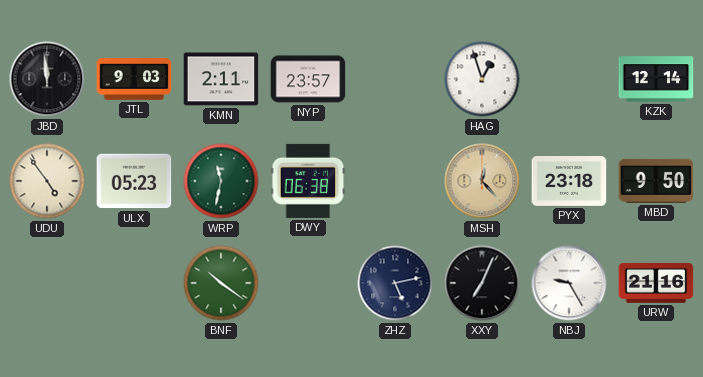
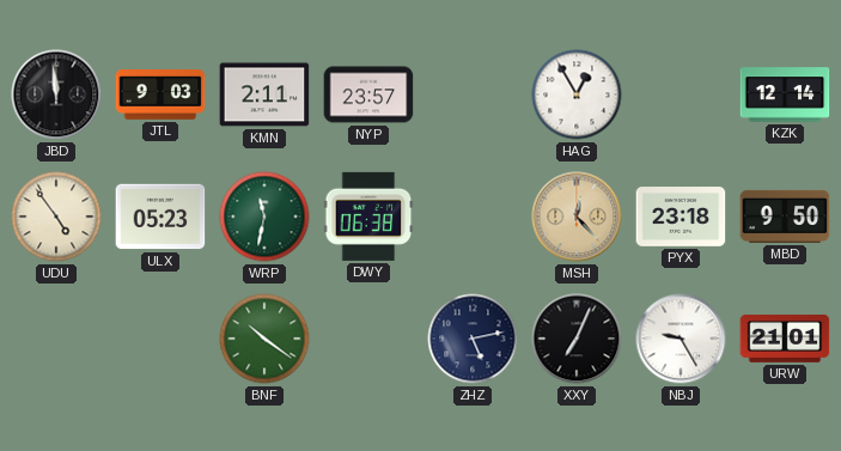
HAG: 12:57 -> 12:55
URW: 21:16 -> 21:01
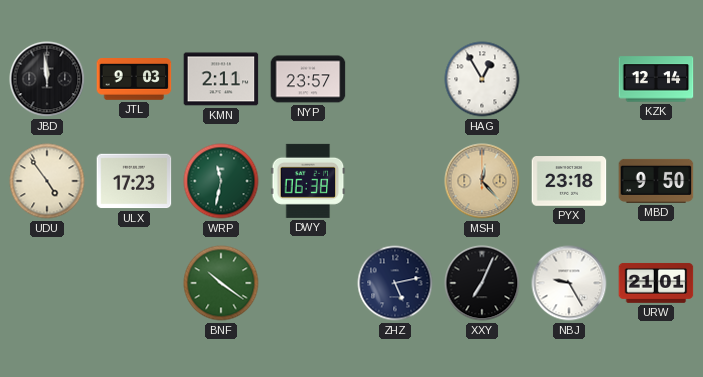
ULX: 05:23 -> 17:23
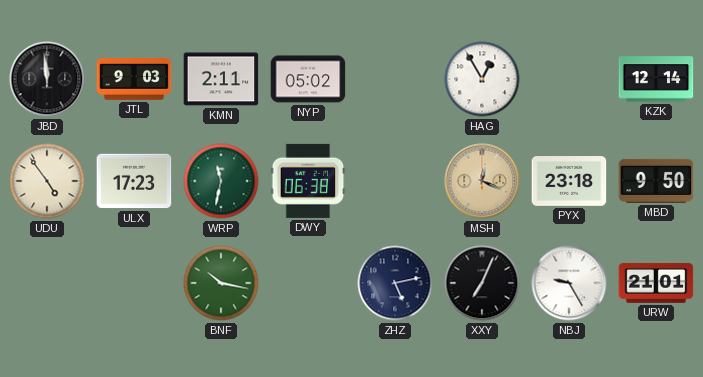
NYP: 23:57 -> 05:02
MSH: 12:23 -> 12:19
BNF: 10:21 -> 10:17
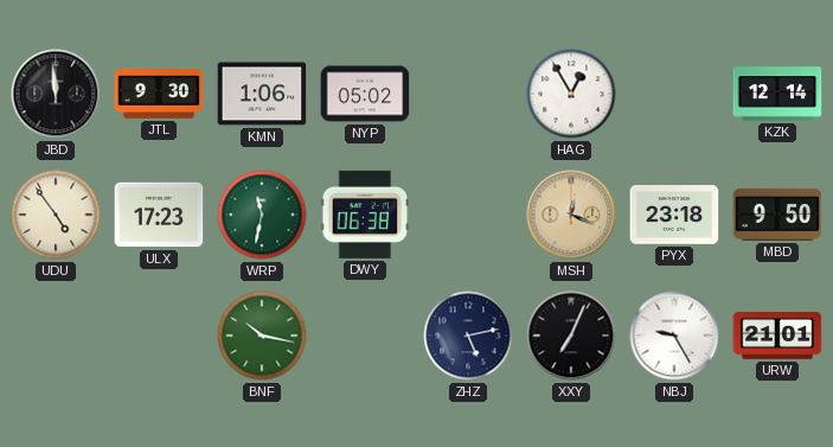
JTL: 9:03 -> 9:30
KMN: 2:11 -> 1:06
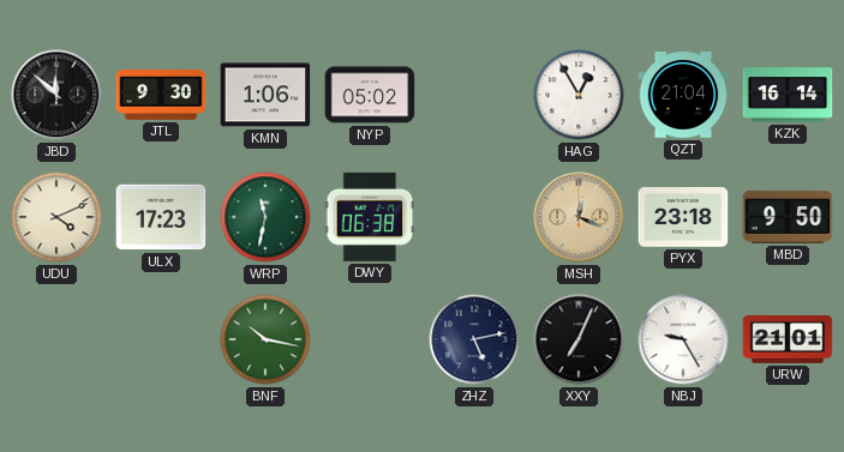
JBD: 11:59 -> 11:52
QZT: none -> 21:04
KZK: 12:14 -> 16:14
UDU: 4:54 -> 4:11
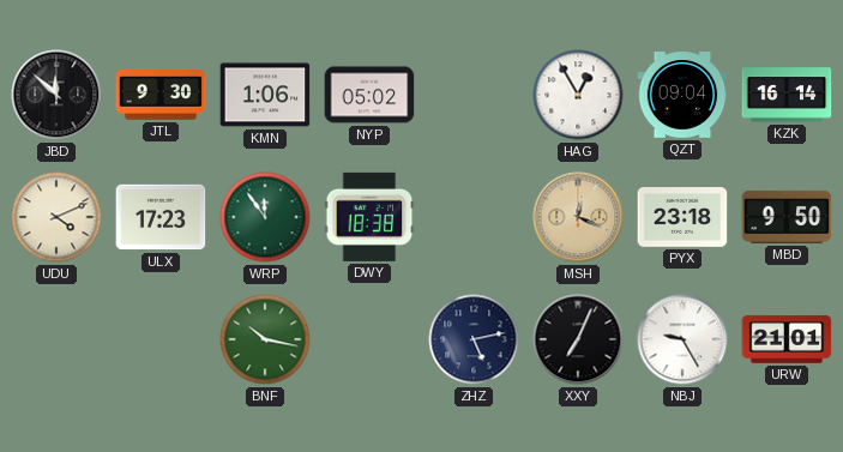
QZT: 21:04 -> 09:04
WRP: 11:32 -> 11:54
DWY: 06:38 -> 18:38
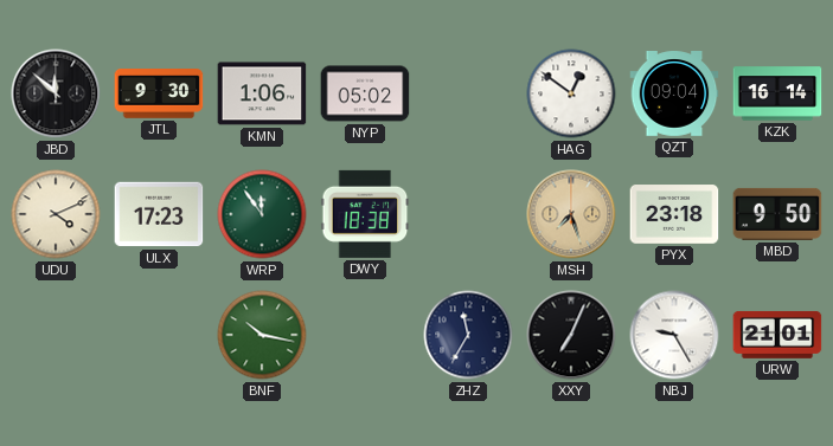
HAG: 12:55 -> 12:51
MSH: 12:19 -> 7:27
ZHZ: 5:13 -> 11:35
